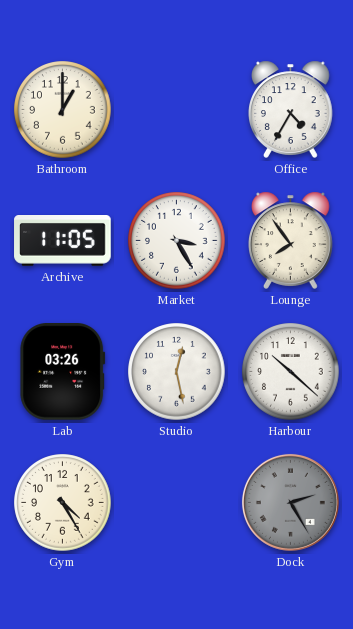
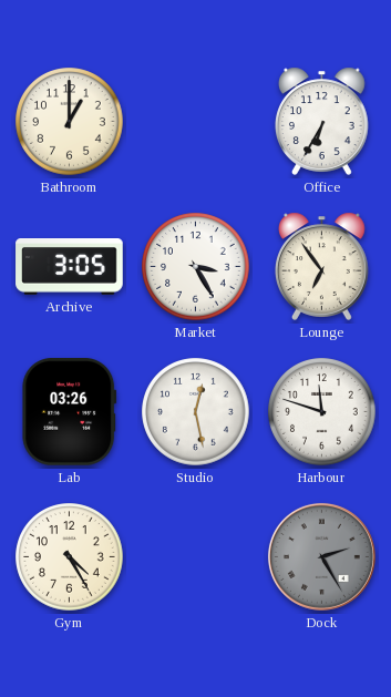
Office: 4:35 -> 6:35
Archive: 11:05 -> 3:05
Lounge: 7:54 -> 6:54
Harbour: 10:22 -> 11:48
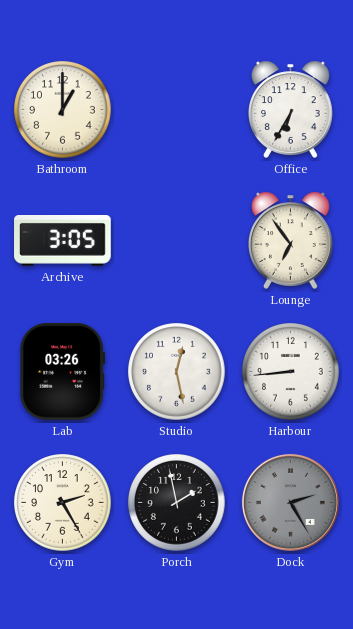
Market: 3:25 -> none
Harbour: 11:48 -> 8:44
Gym: 4:25 -> 2:25
Porch: none -> 1:58
